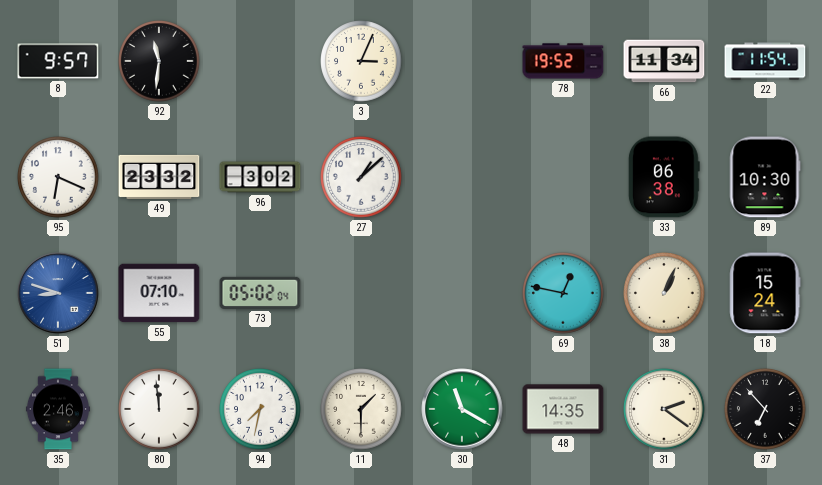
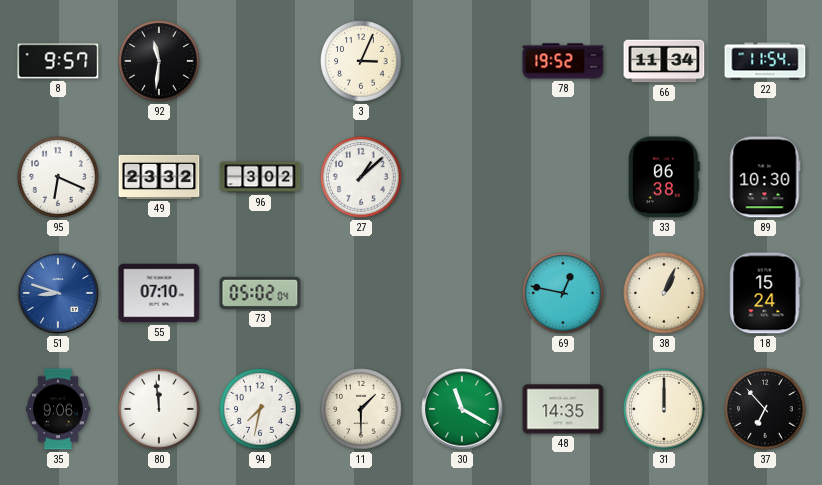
35: 2:46 -> 9:06
31: 2:21 -> 12:00
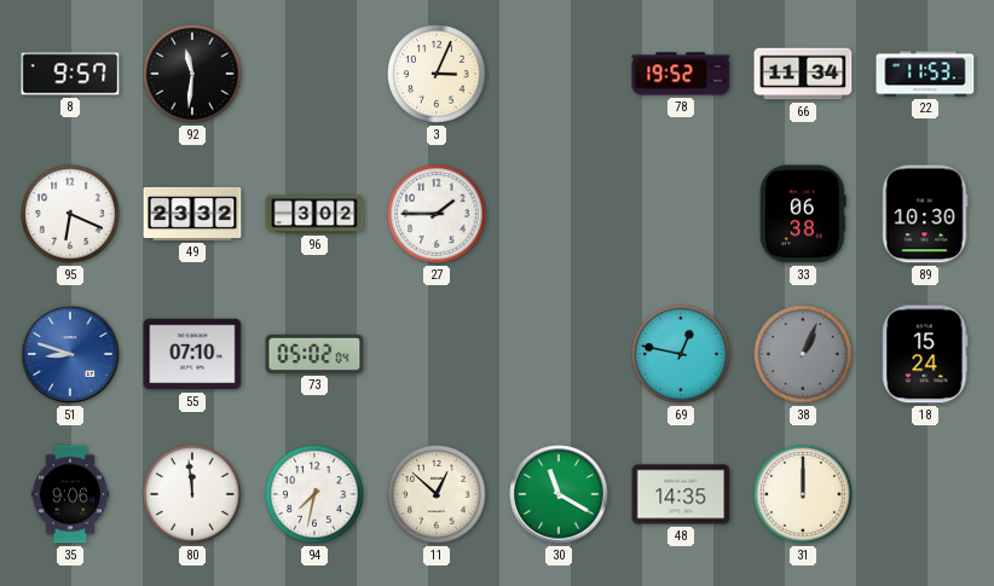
22: 11:54 -> 11:53
27: 1:08 -> 1:45
38 dial: cream -> grey
11: 1:30 -> 12:52
37: 6:53 -> none
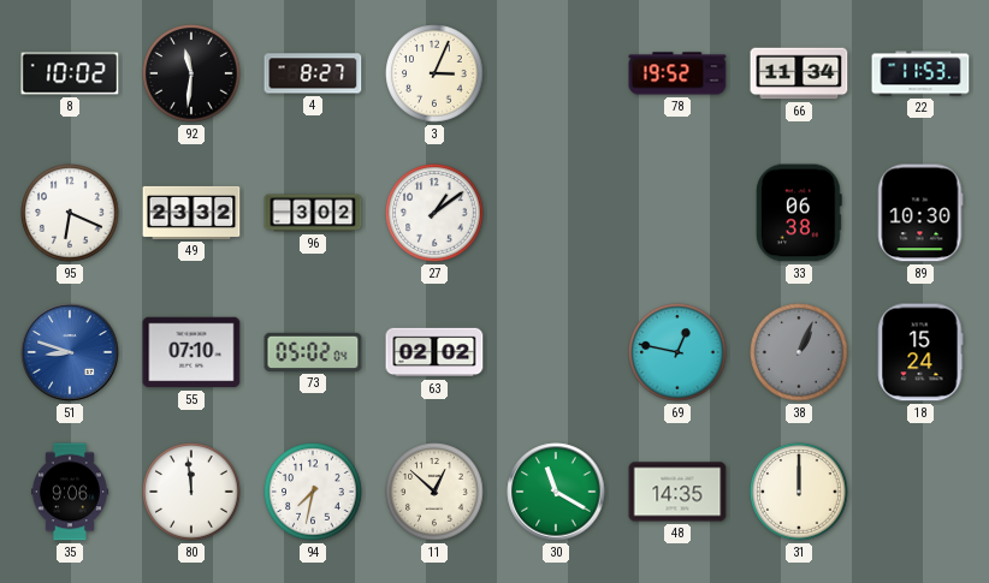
8: 9:57 -> 10:02
4: none -> 8:27
27: 1:45 -> 1:09
63: none -> 02:02
